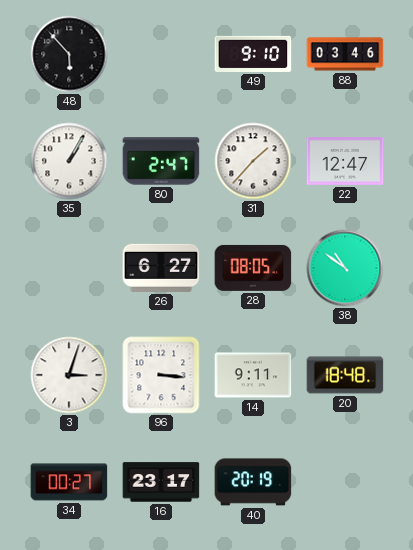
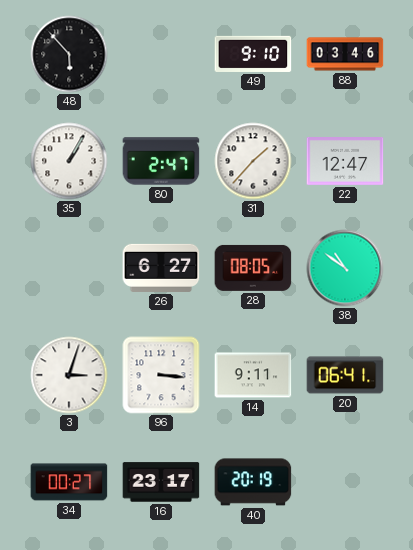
20: 18:48 -> 06:41
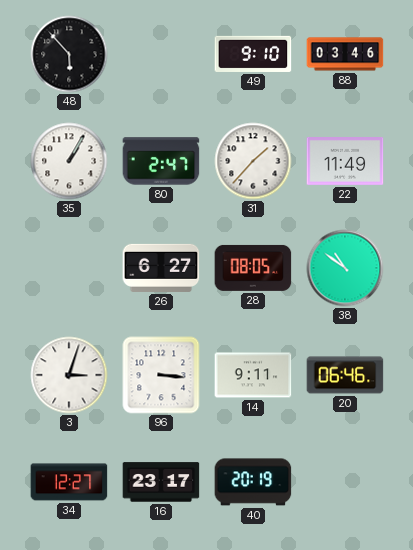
22: 12:47 -> 11:49
20: 06:41 -> 06:46
34: 00:27 -> 12:27
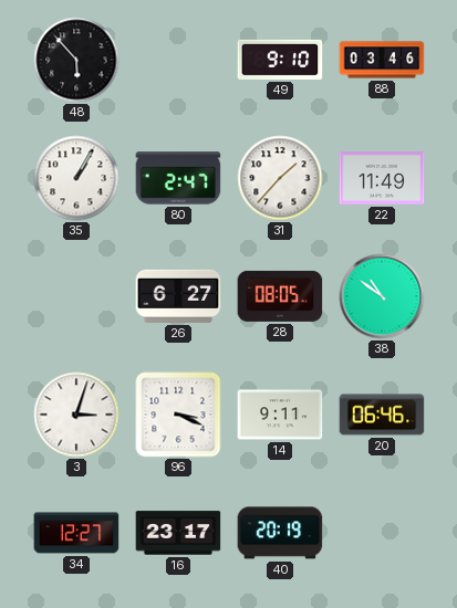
96: 3:16 -> 3:19
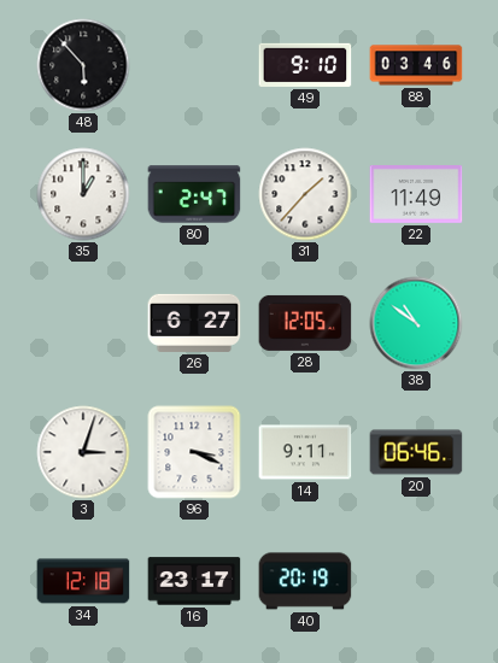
35: 1:05 -> 1:00
28: 08:05 -> 12:05
34: 12:27 -> 12:18
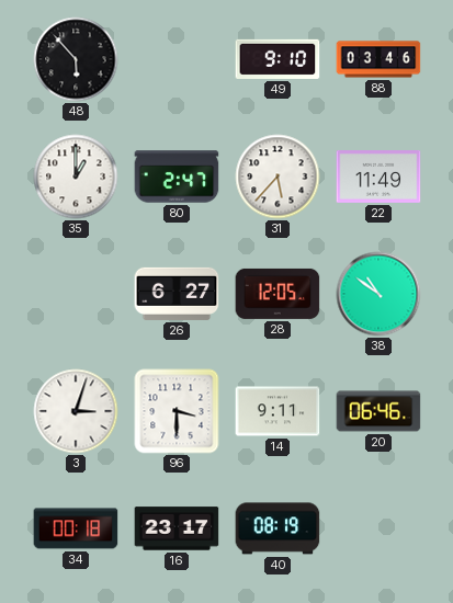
31: 1:37 -> 5:37
96: 3:19 -> 3:30
34: 12:18 -> 00:18
40: 20:19 -> 08:19
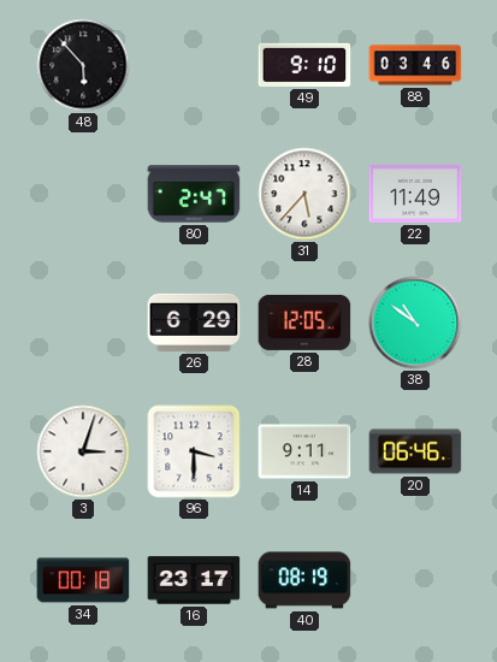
35: 1:00 -> none
26: 6:27 -> 6:29
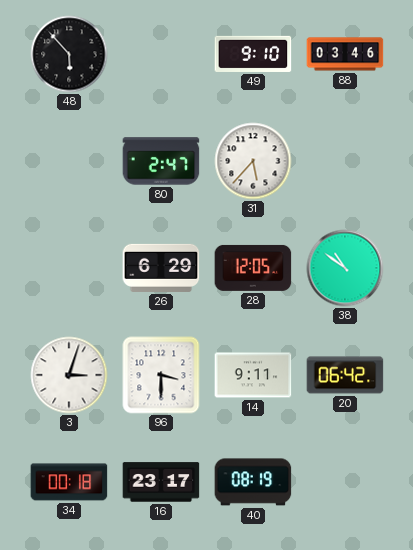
22: 11:49 -> none
20: 06:46 -> 06:42
